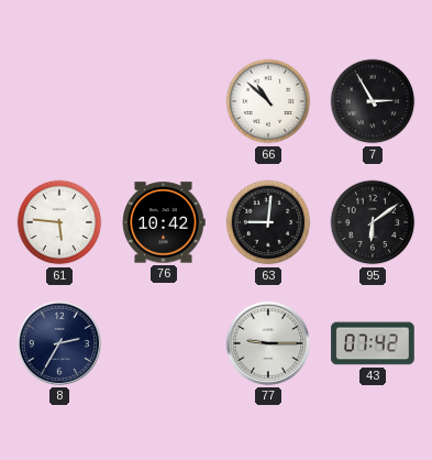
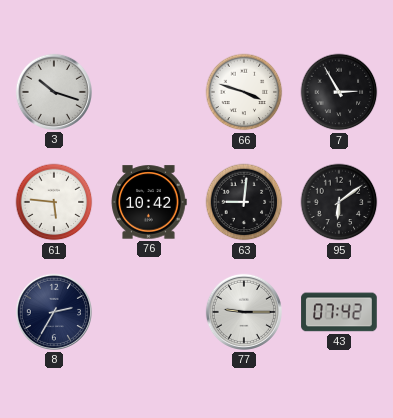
3: none -> 10:18
66: 10:52 -> 3:48
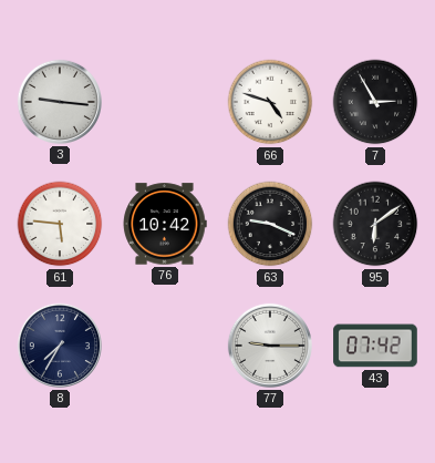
3: 10:18 -> 9:16
66: 3:48 -> 4:48
63: 9:01 -> 9:19
8: 2:35 -> 7:35
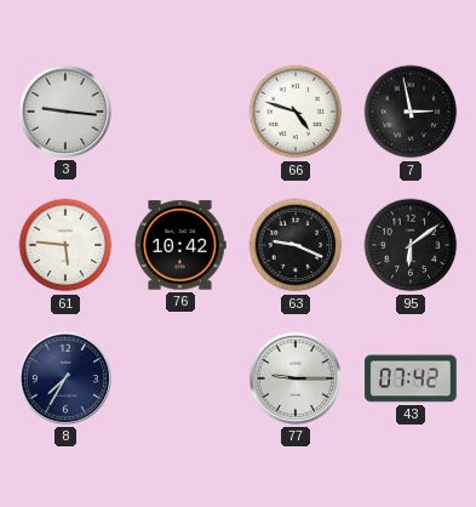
7: 2:55 -> 2:58
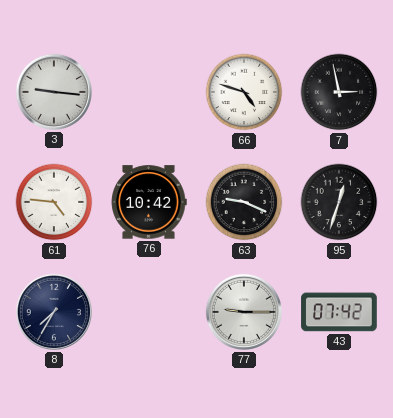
61: 5:46 -> 4:46
95: 6:09 -> 12:33
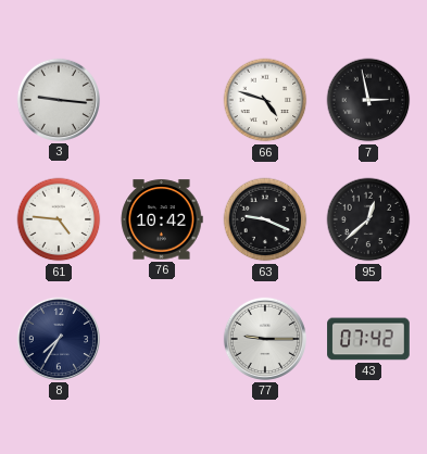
95: 12:33 -> 12:38
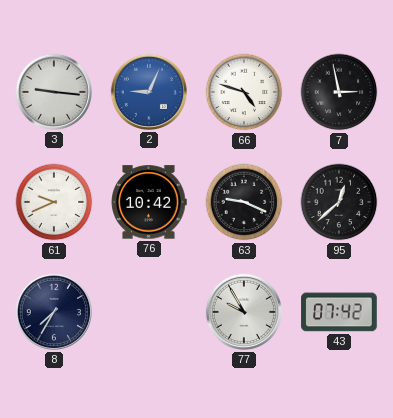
2: none -> 9:04
61: 4:46 -> 9:41
77: 9:15 -> 9:55
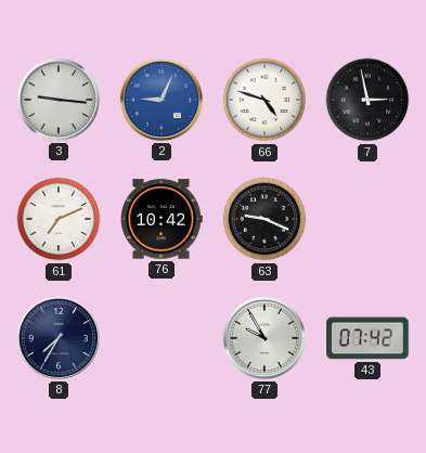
61: 9:41 -> 7:11
95: 12:38 -> none
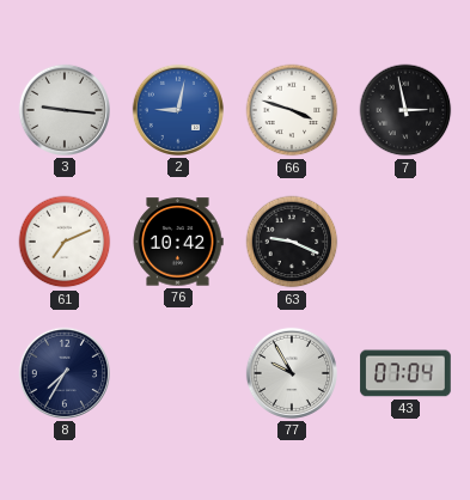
2: 9:04 -> 9:02
66: 4:48 -> 3:48
43: 07:42 -> 07:04
